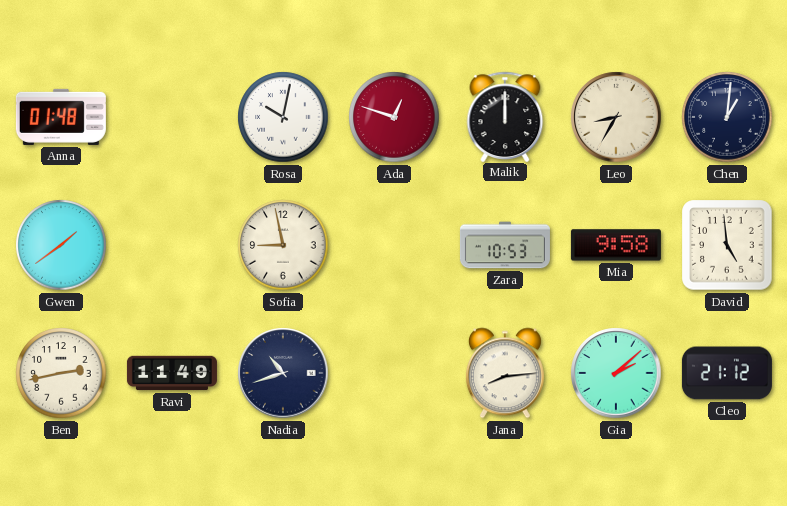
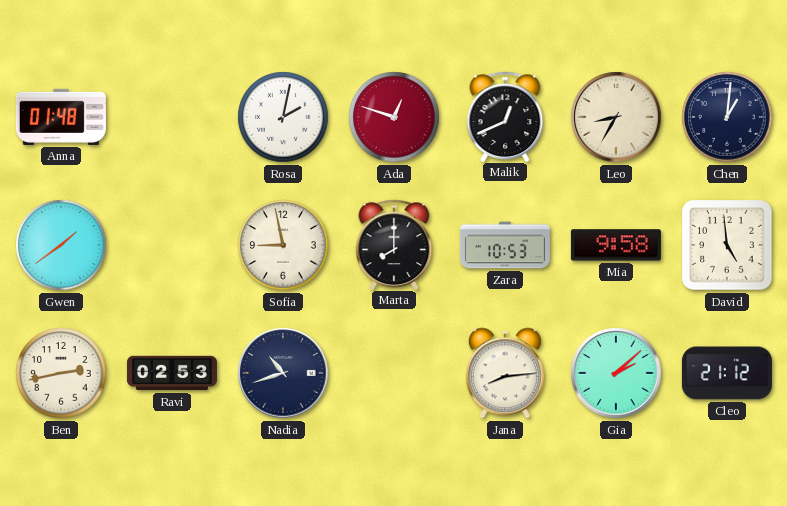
Rosa: 10:02 -> 2:02
Malik: 12:00 -> 12:41
Marta: none -> 8:00
Ravi: 11:49 -> 02:53
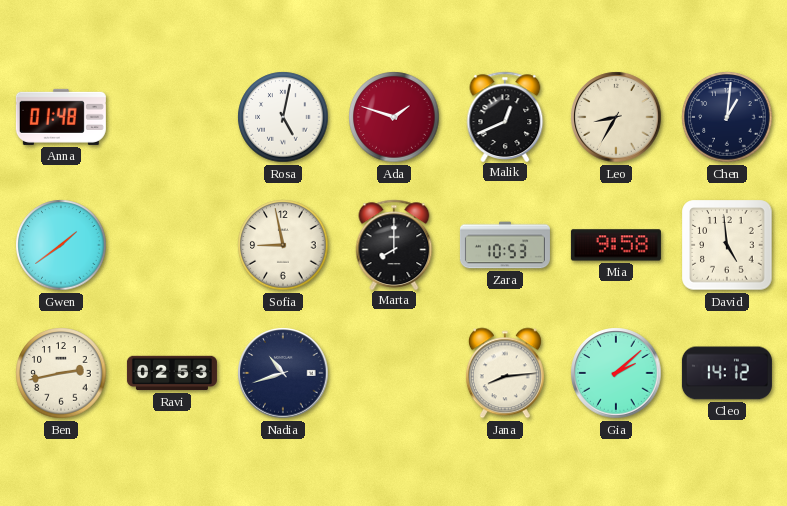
Rosa: 2:02 -> 5:02
Ada: 12:48 -> 1:48
Cleo: 21:12 -> 14:12
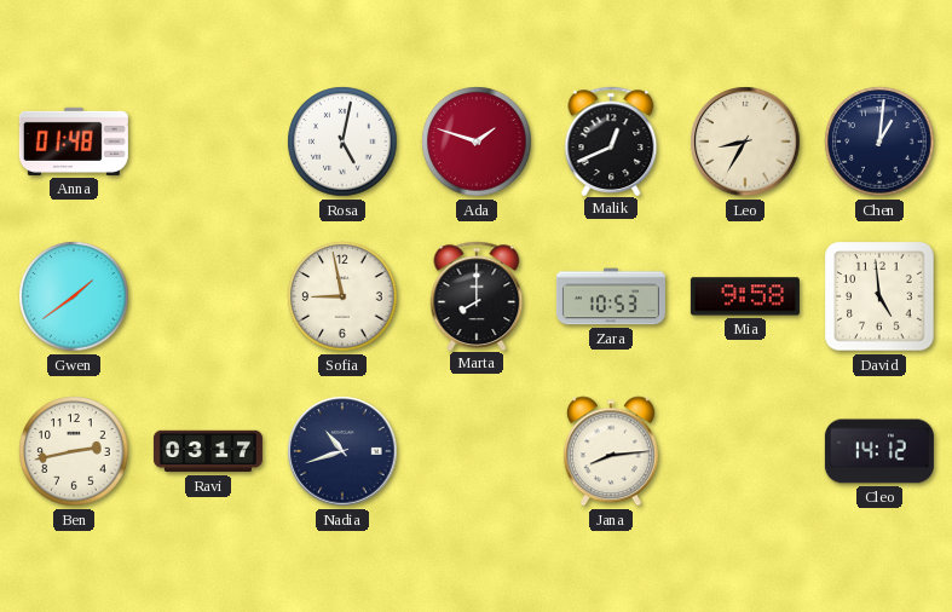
Ravi: 02:53 -> 03:17
Gia: 2:08 -> none
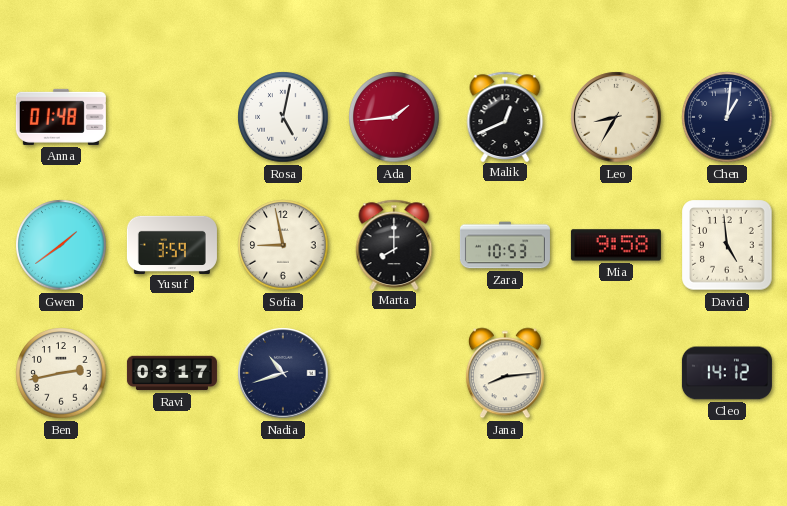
Ada: 1:48 -> 1:44
Yusuf: none -> 3:59
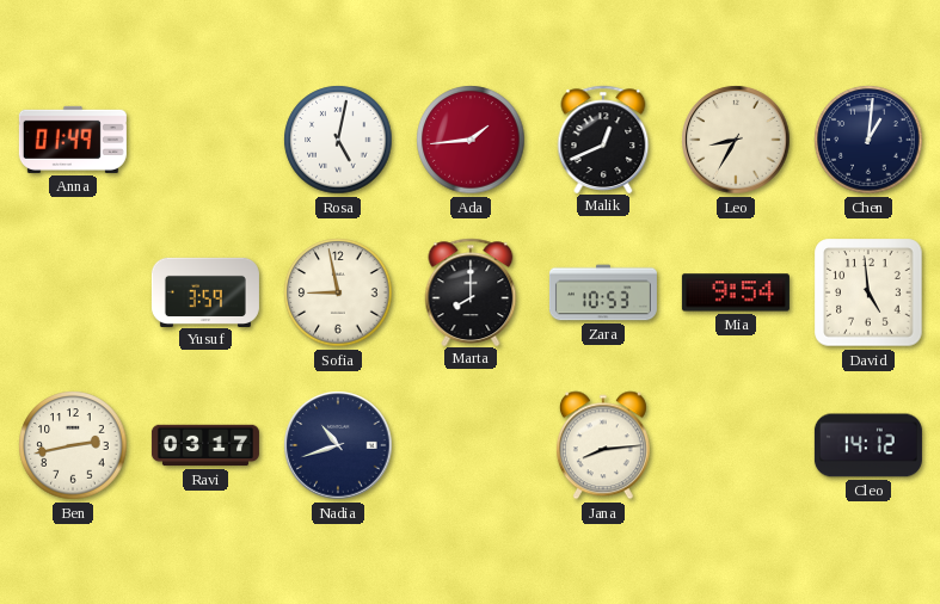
Anna: 01:48 -> 01:49
Gwen: 1:39 -> none
Mia: 9:58 -> 9:54
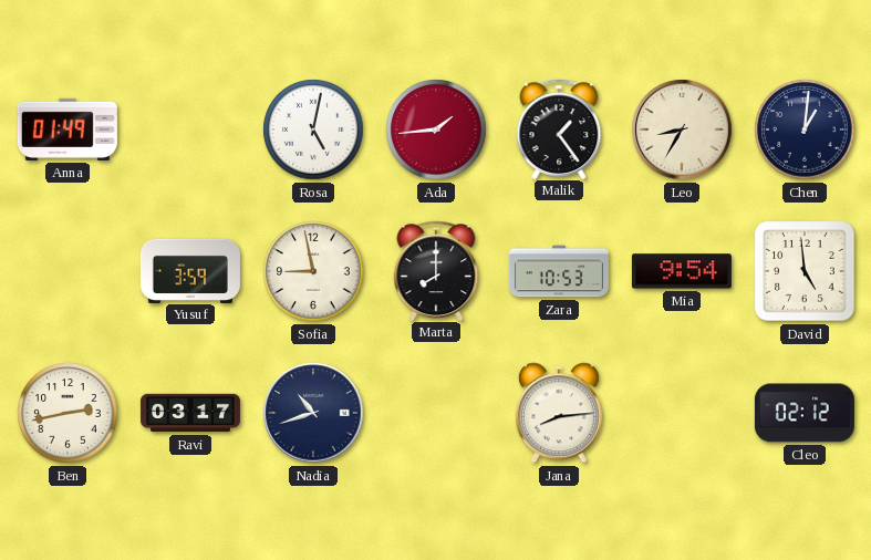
Malik: 12:41 -> 1:24
Cleo: 14:12 -> 02:12
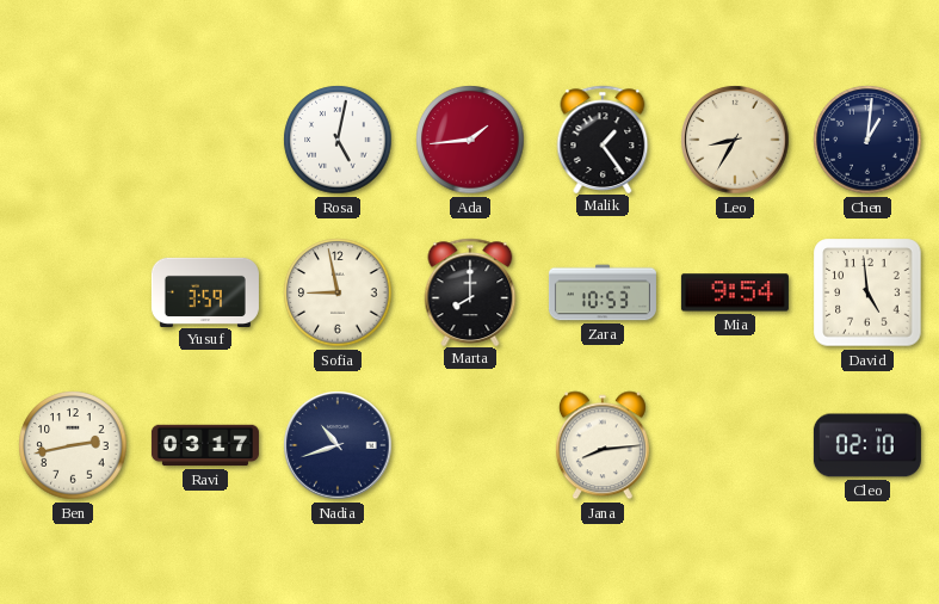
Anna: 01:49 -> none
Cleo: 02:12 -> 02:10
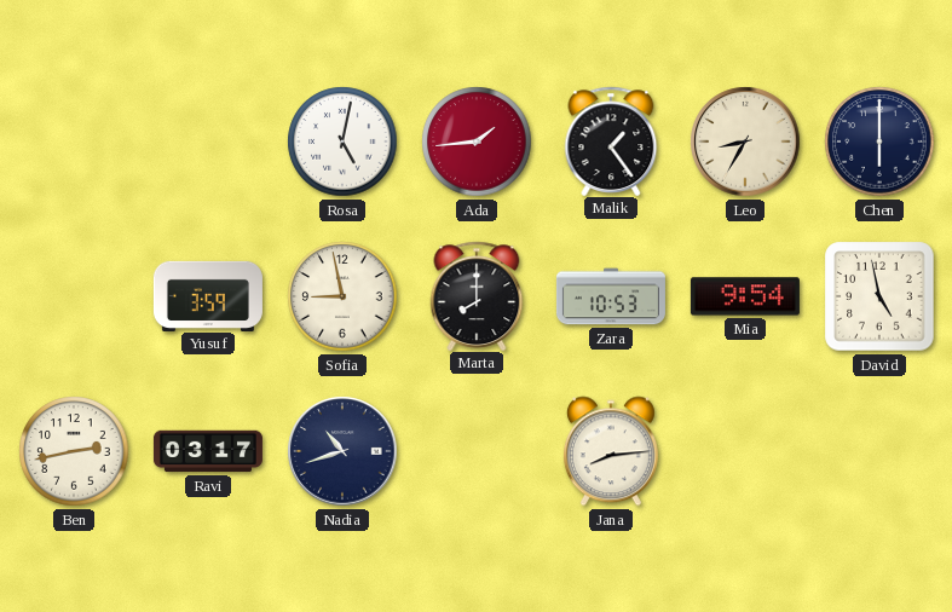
Chen: 1:01 -> 6:00
David: 4:59 -> 4:58
Cleo: 02:10 -> none
